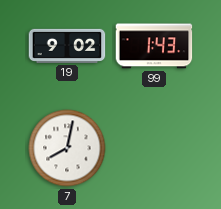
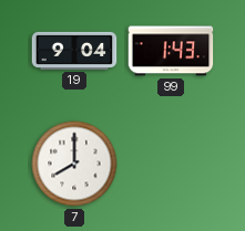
19: 9:02 -> 9:04
7: 8:02 -> 8:00
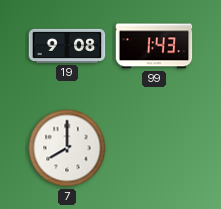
19: 9:04 -> 9:08
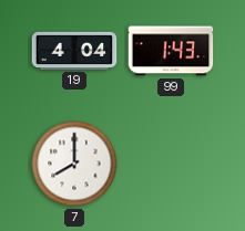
19: 9:08 -> 4:04
